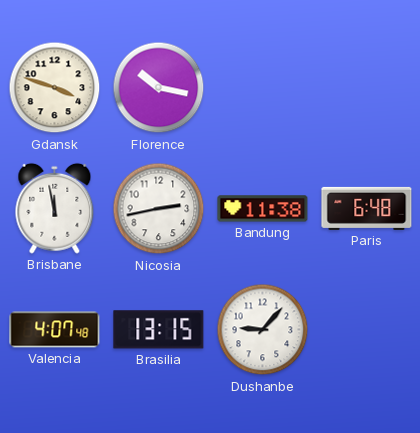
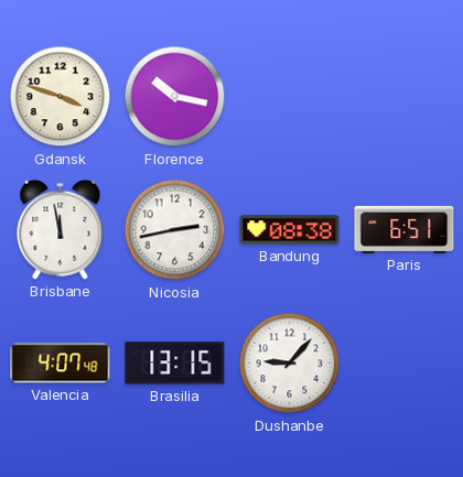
Bandung: 11:38 -> 08:38
Paris: 6:48 -> 6:51
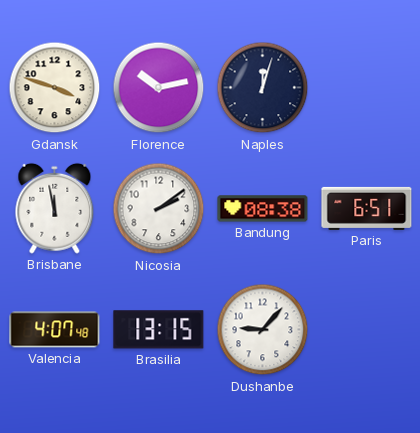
Florence: 10:17 -> 10:13
Naples: none -> 12:03
Nicosia: 2:43 -> 2:09
